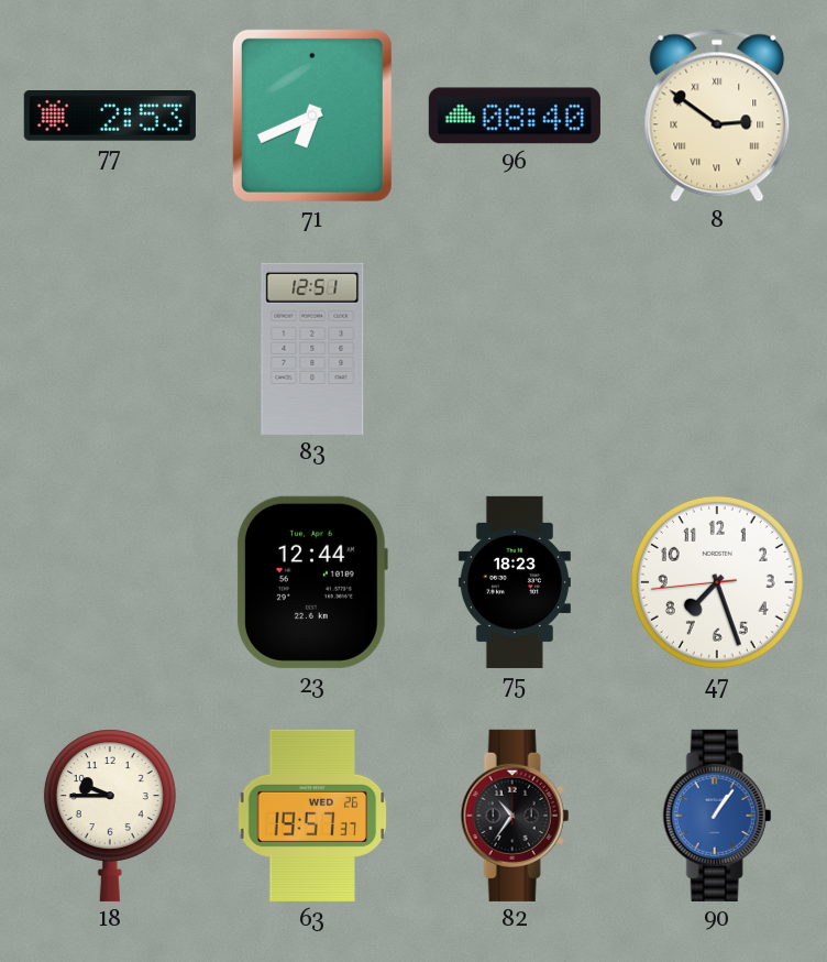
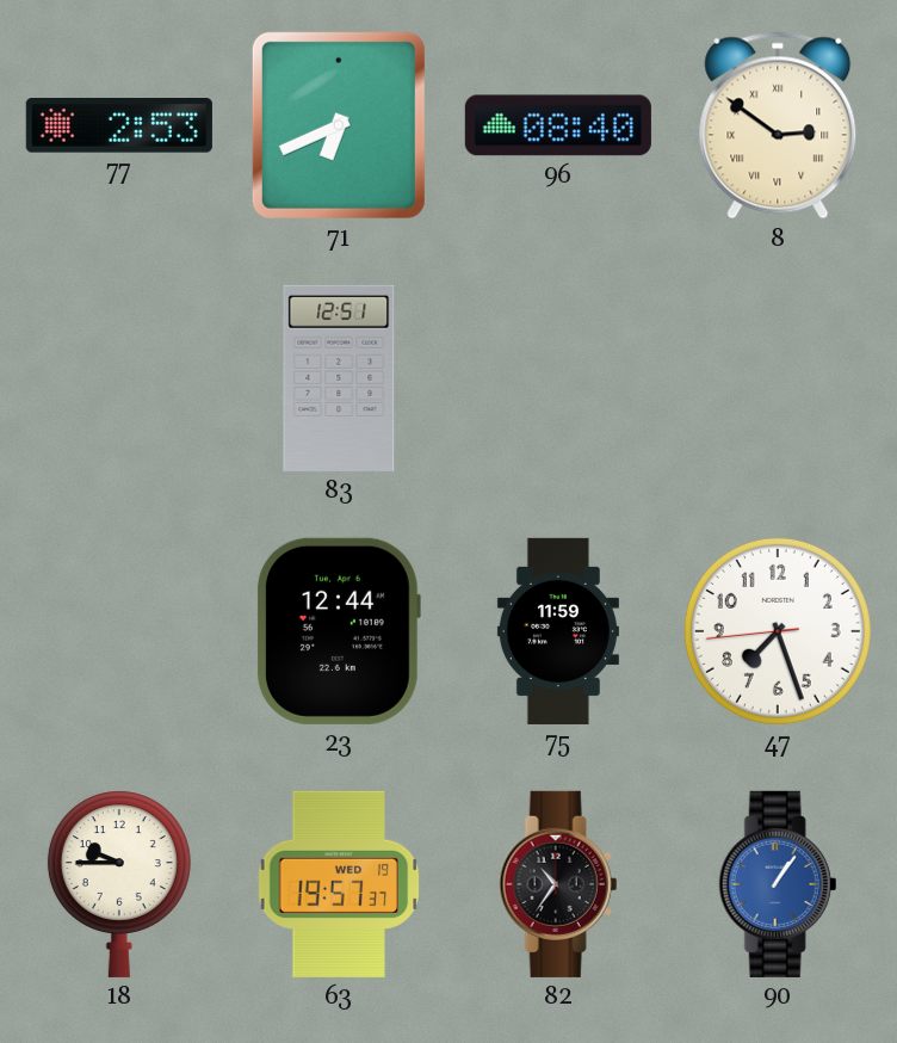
75: 18:23 -> 11:59
63 date: WED 26 -> WED 19
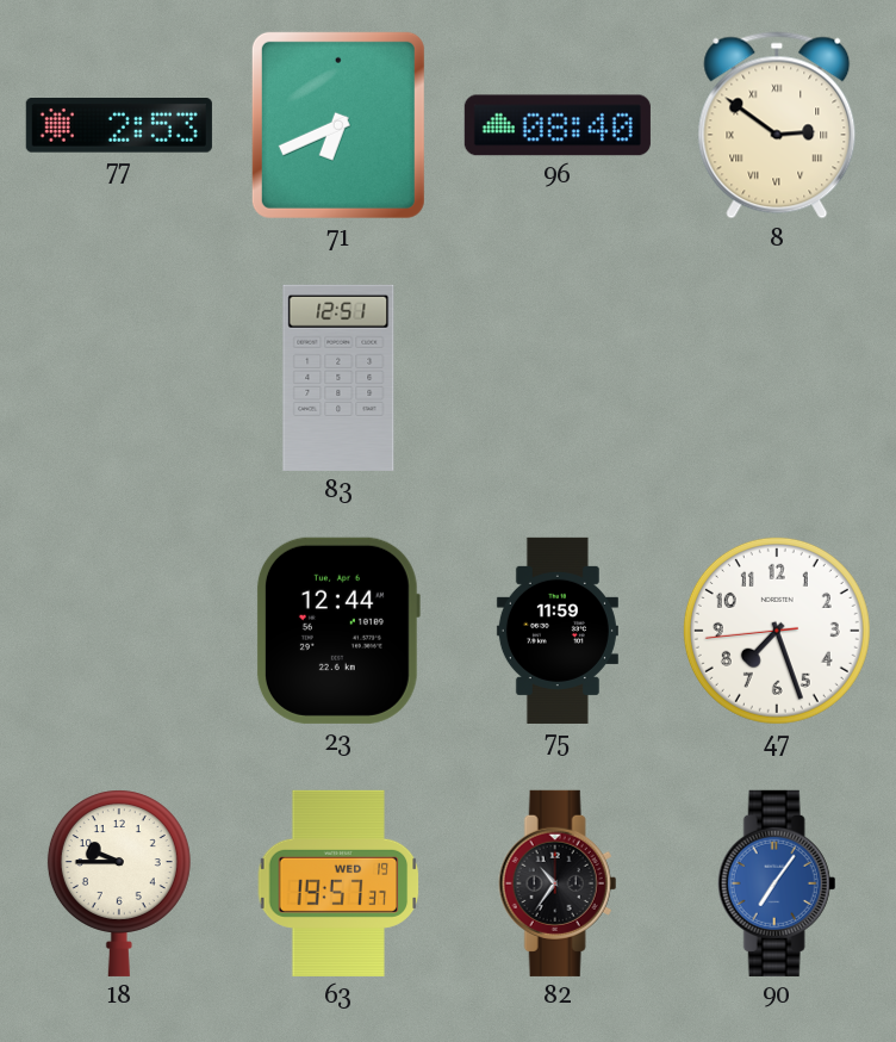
90: 1:06 -> 7:06
